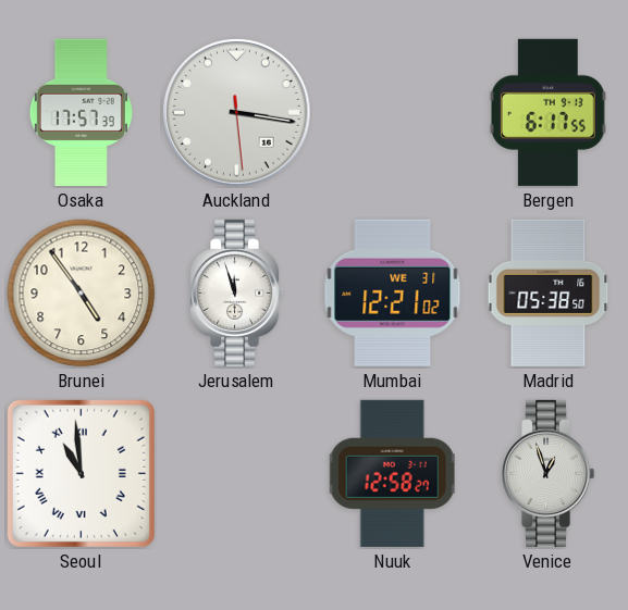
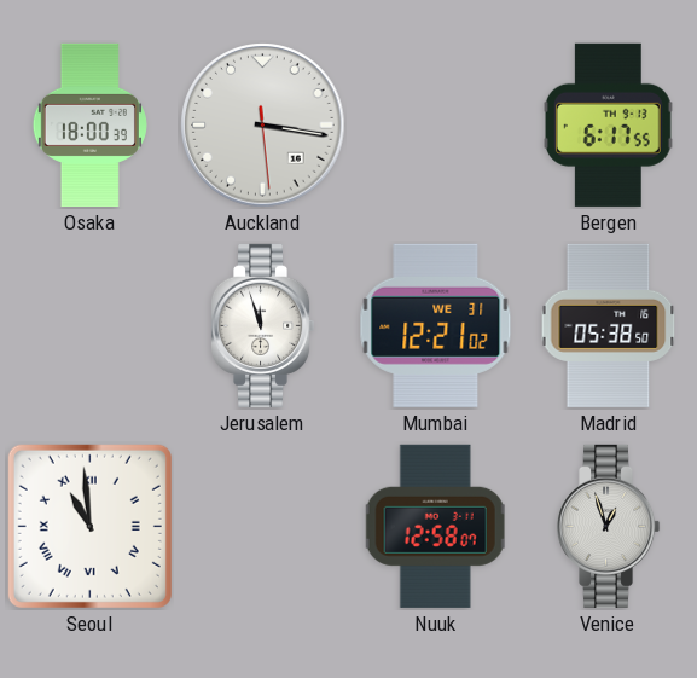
Osaka: 17:57 -> 18:00
Brunei: 4:54 -> none
Nuuk: 12:58:27 -> 12:58:07
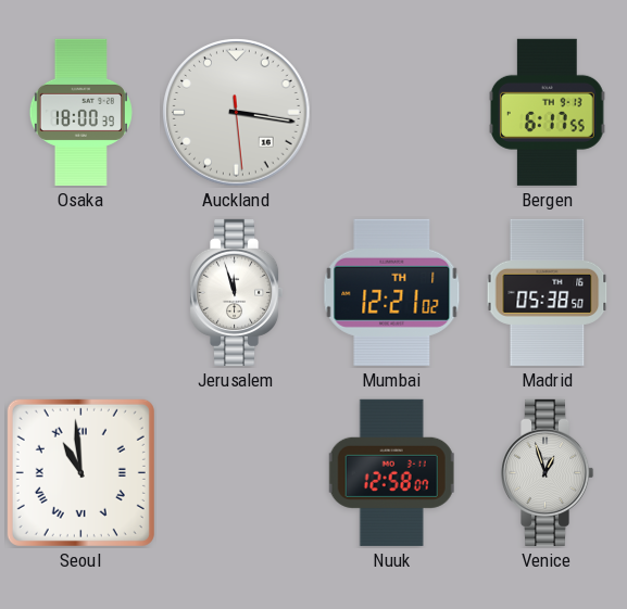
Mumbai date: WE 31 -> TH 1
